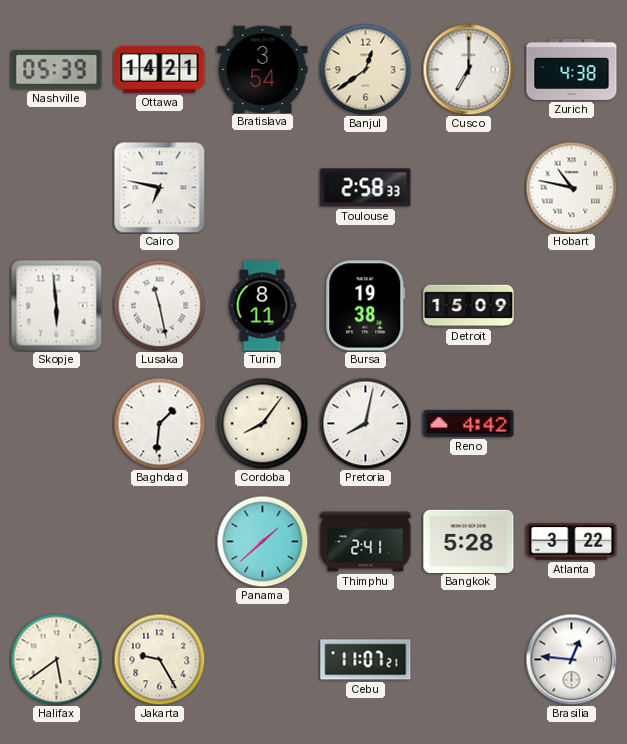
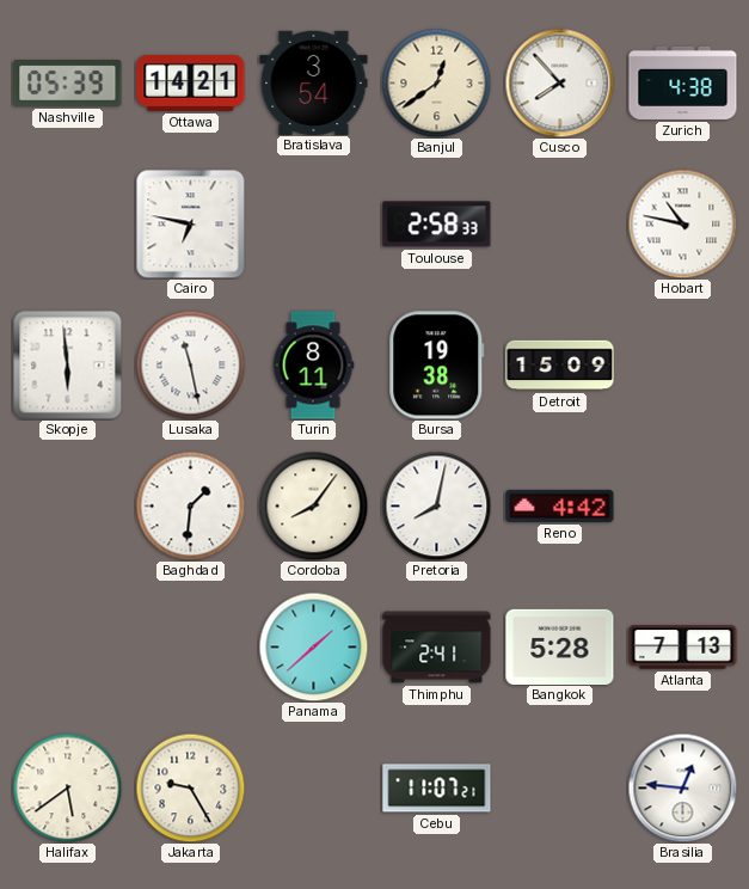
Cusco: 7:00 -> 7:53
Atlanta: 3:22 -> 7:13
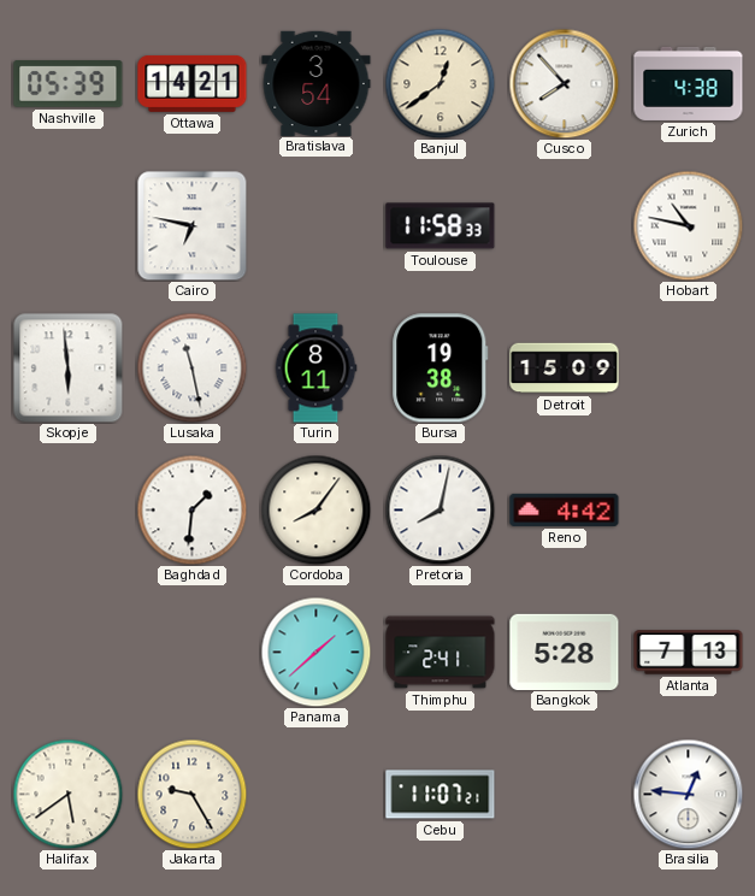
Toulouse: 2:58 -> 11:58
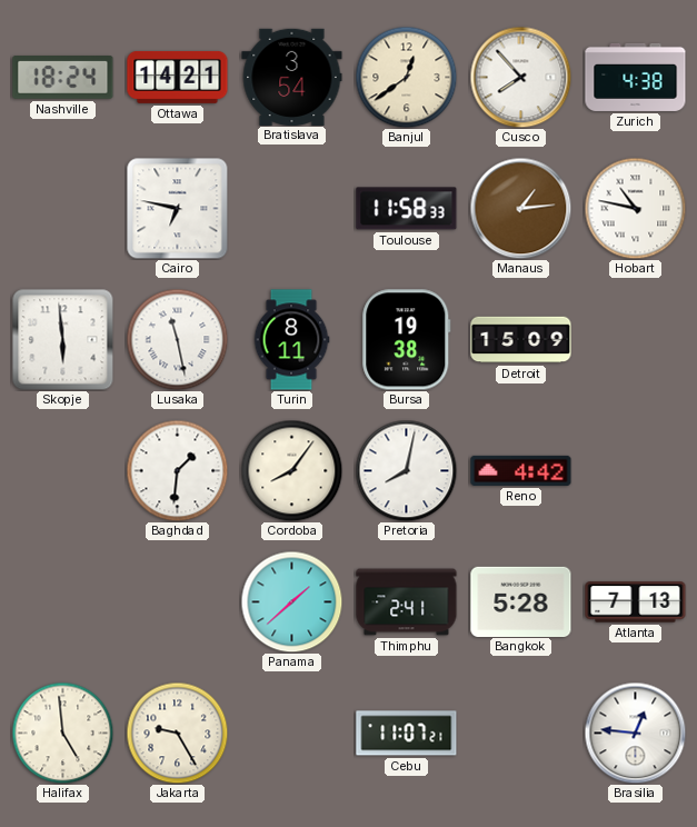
Nashville: 05:39 -> 18:24
Manaus: none -> 1:14
Halifax: 5:39 -> 4:59
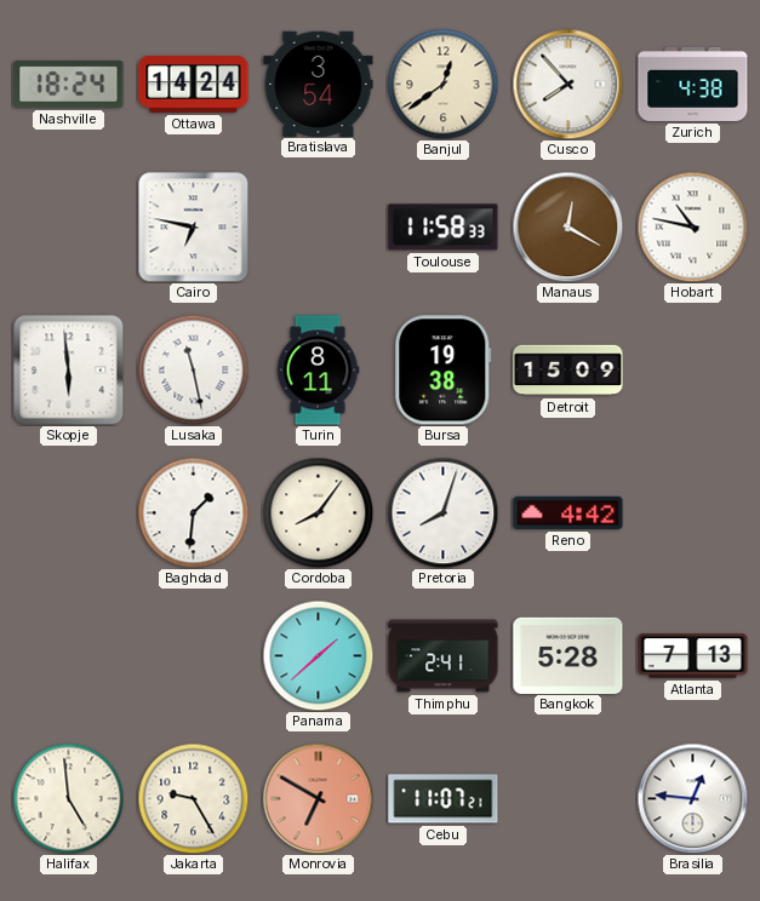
Ottawa: 14:21 -> 14:24
Manaus: 1:14 -> 12:20
Pretoria: 8:02 -> 8:03
Monrovia: none -> 6:50
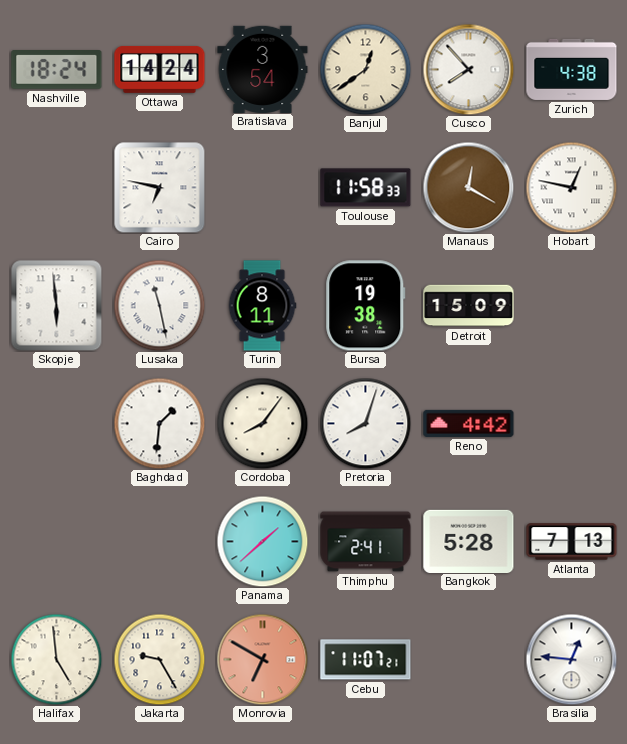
Hobart: 10:47 -> 12:47
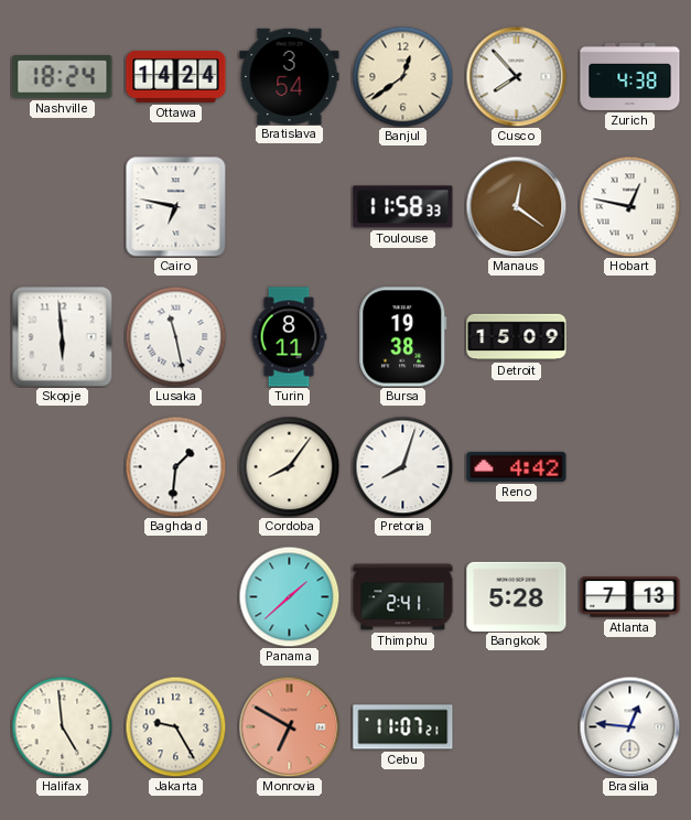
Manaus: 12:20 -> 12:21
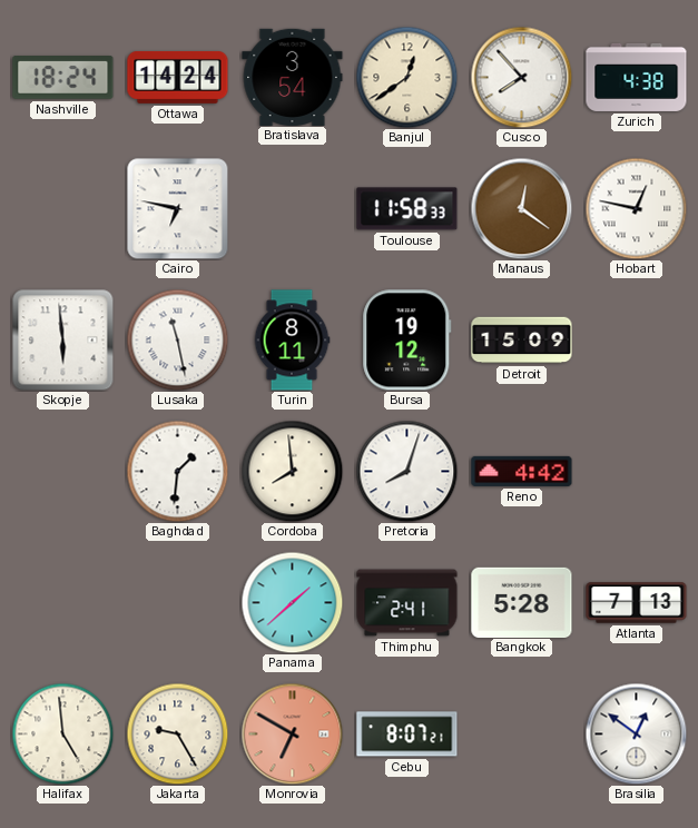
Bursa: 19:38 -> 19:12
Cordoba: 8:06 -> 7:59
Cebu: 11:07 -> 8:07
Brasilia: 12:46 -> 12:51
